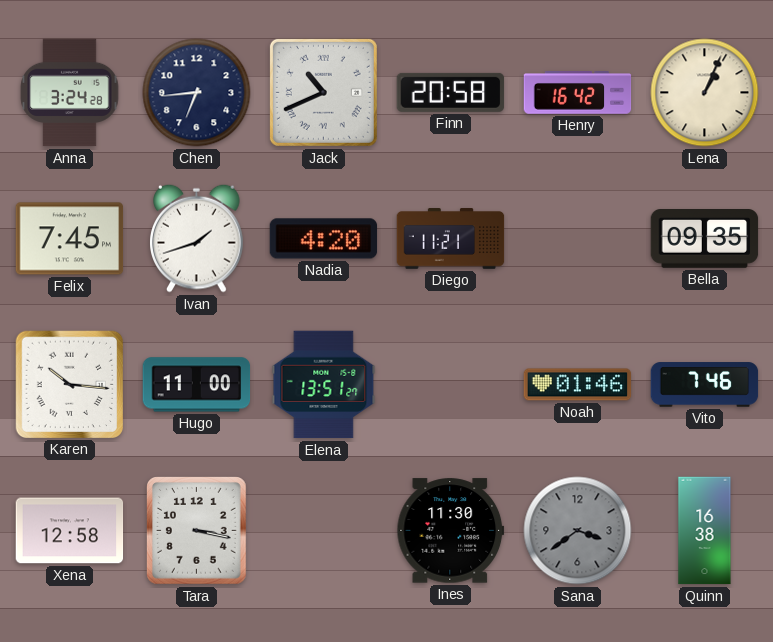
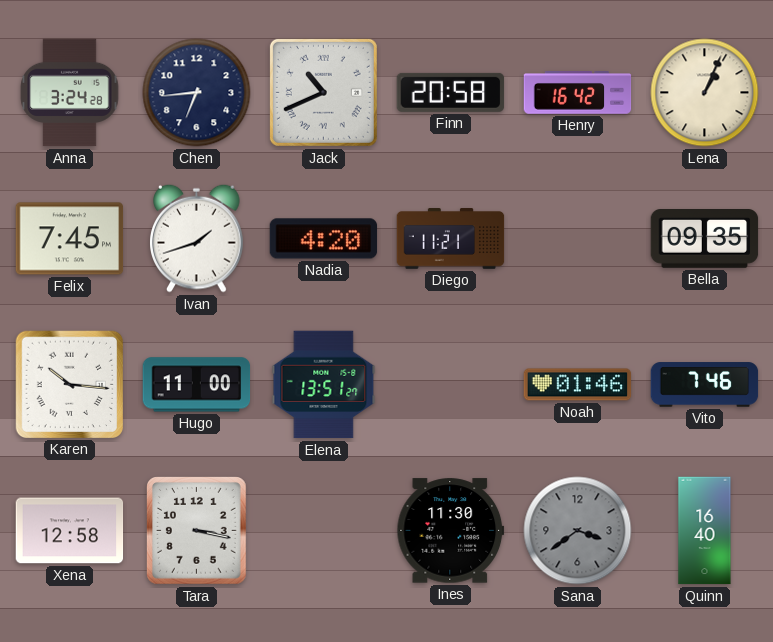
Quinn: 16:38 -> 16:40
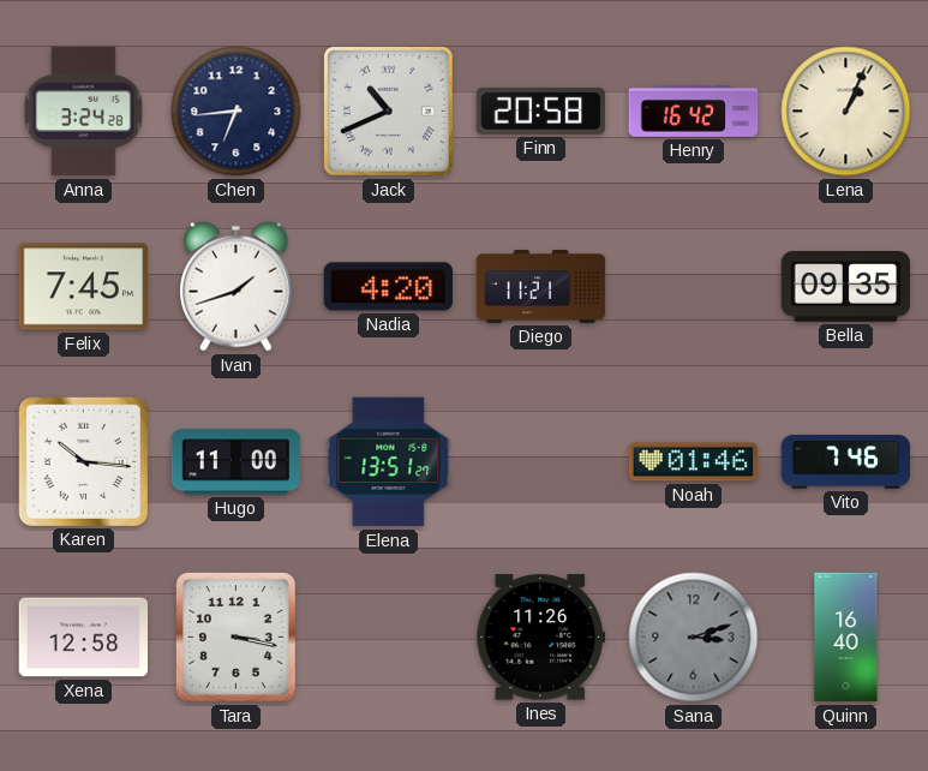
Ines: 11:30 -> 11:26
Sana: 3:39 -> 3:12
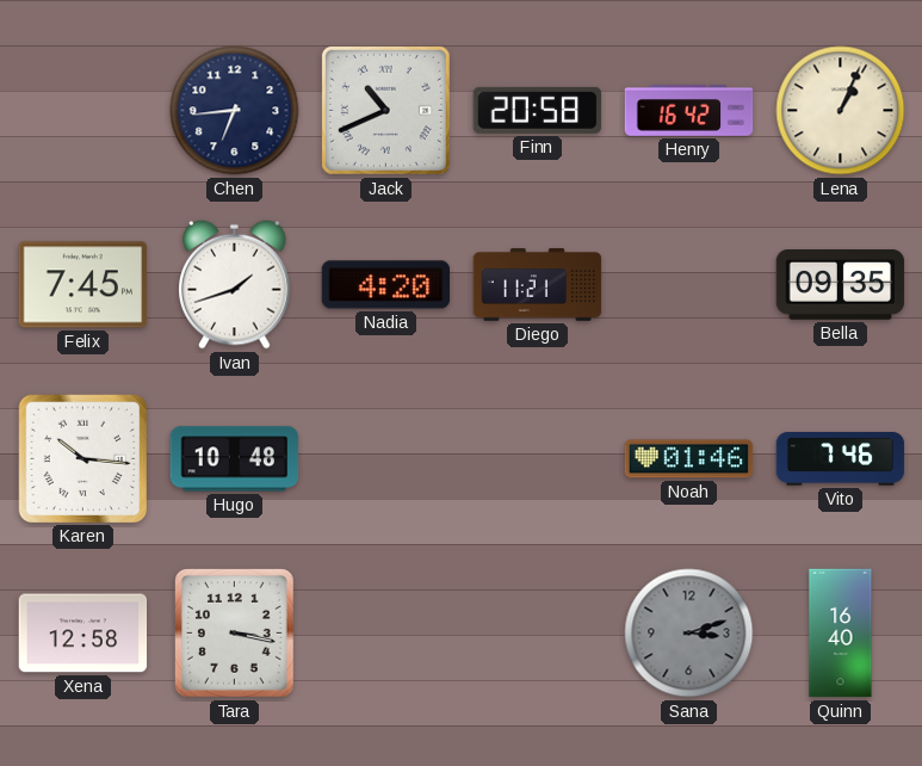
Anna: 3:24 -> none
Hugo: 11:00 -> 10:48
Elena: 13:51 -> none
Ines: 11:26 -> none
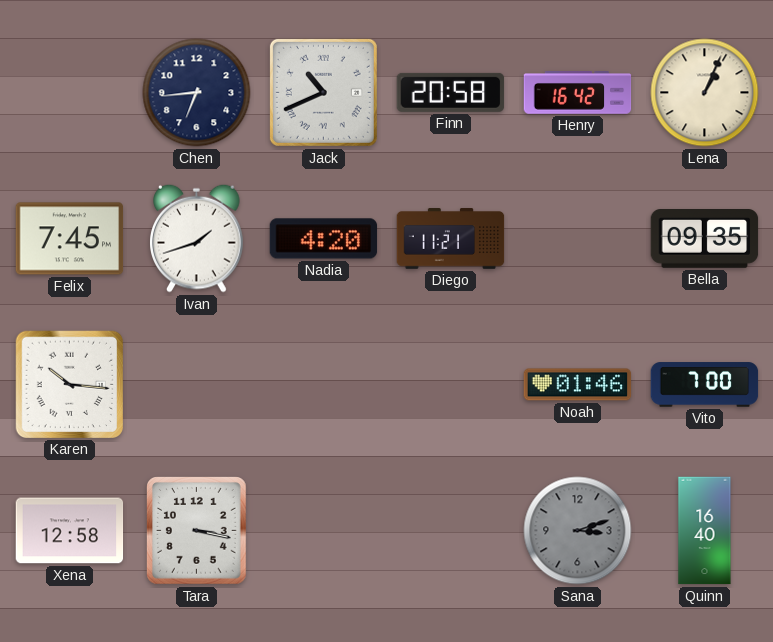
Hugo: 10:48 -> none
Vito: 7:46 -> 7:00
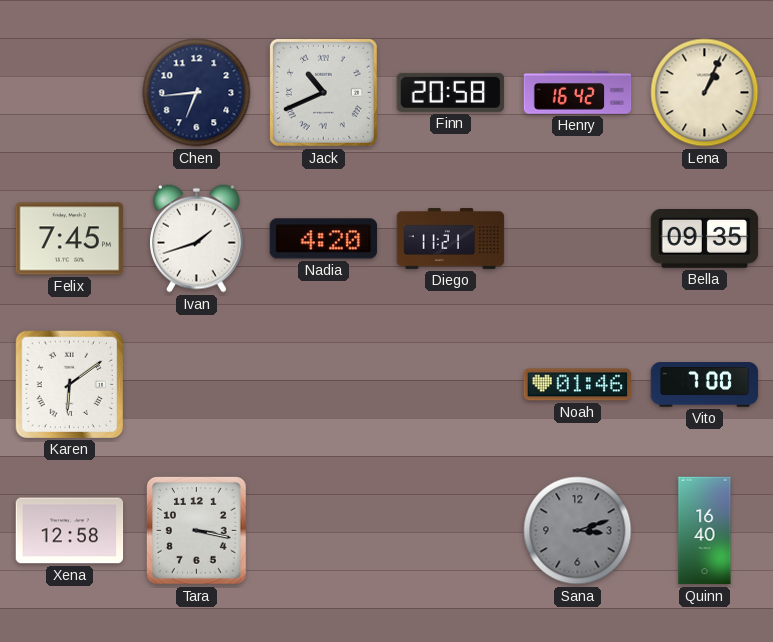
Karen: 10:16 -> 6:09
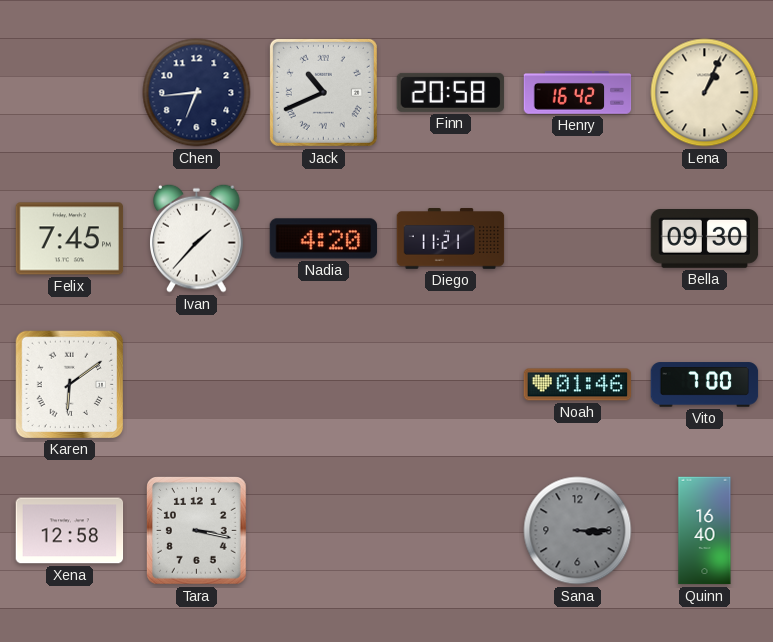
Ivan: 1:42 -> 1:37
Bella: 09:35 -> 09:30
Sana: 3:12 -> 3:15
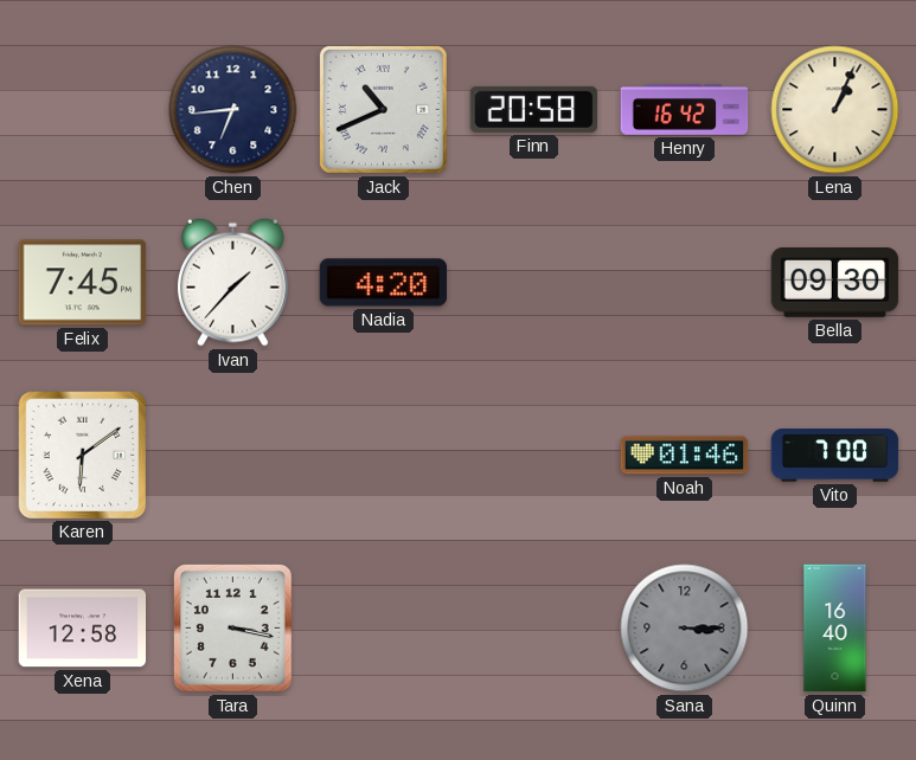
Diego: 11:21 -> none
